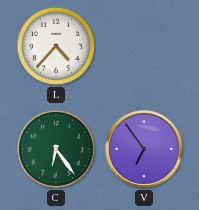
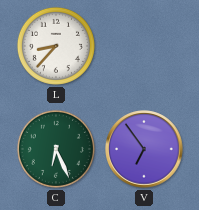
L: 4:37 -> 8:37
C: 6:24 -> 6:26
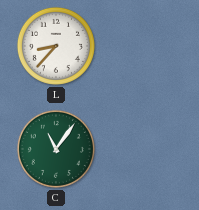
C: 6:26 -> 11:06
V: 6:54 -> none
